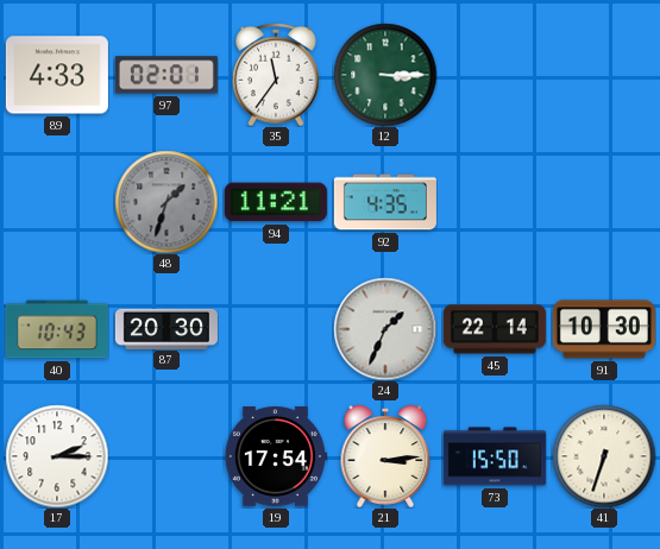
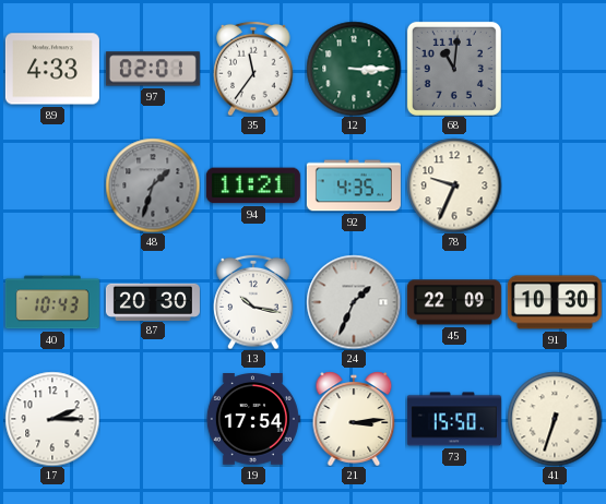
68: none -> 11:01
78: none -> 9:34
13: none -> 10:17
45: 22:14 -> 22:09
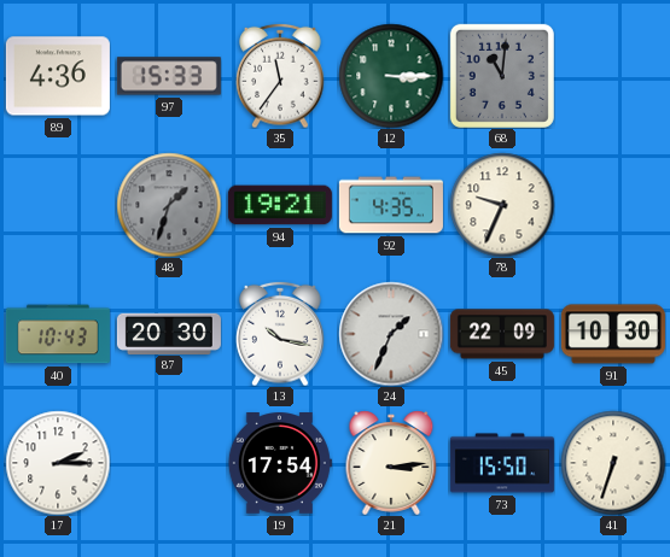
89: 4:33 -> 4:36
97: 02:01 -> 15:33
94: 11:21 -> 19:21
